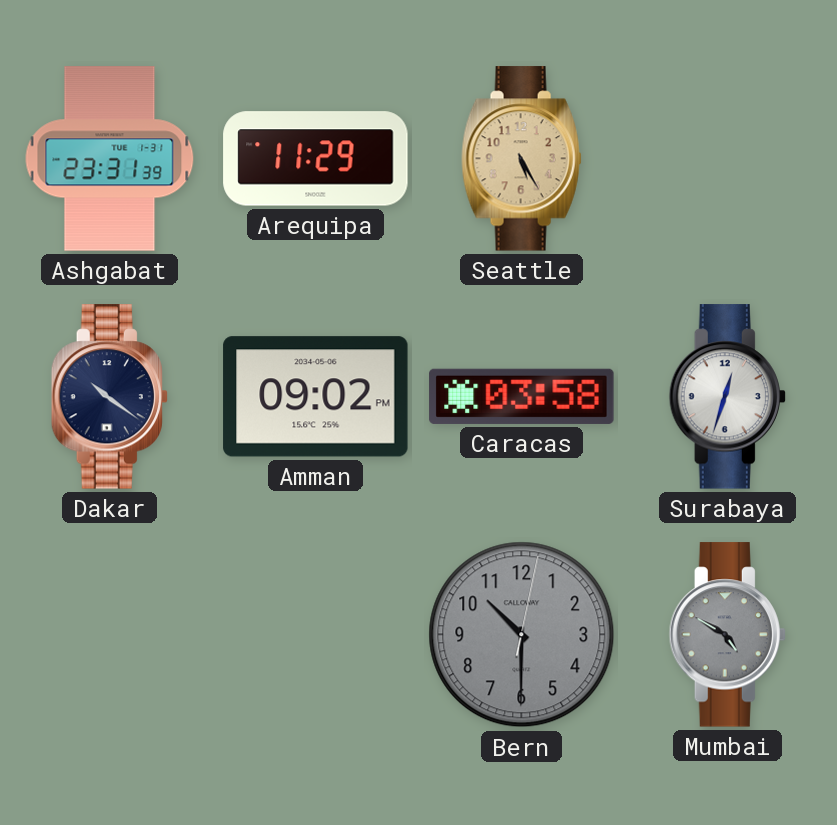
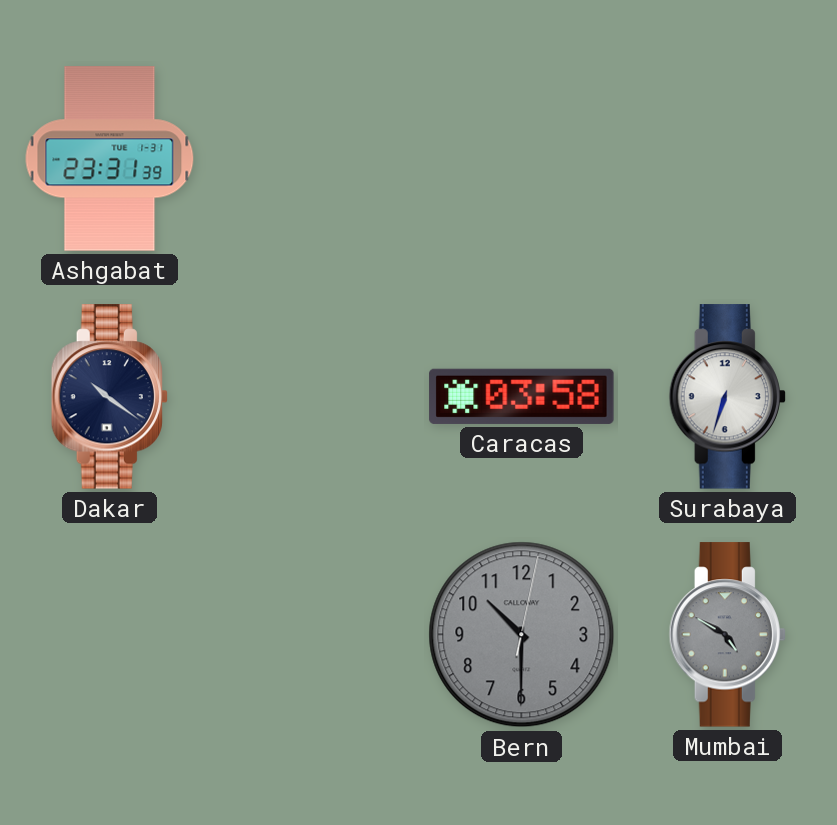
Arequipa: 11:29 -> none
Seattle: 5:25 -> none
Amman: 09:02 -> none
Surabaya: 12:33 -> 6:33
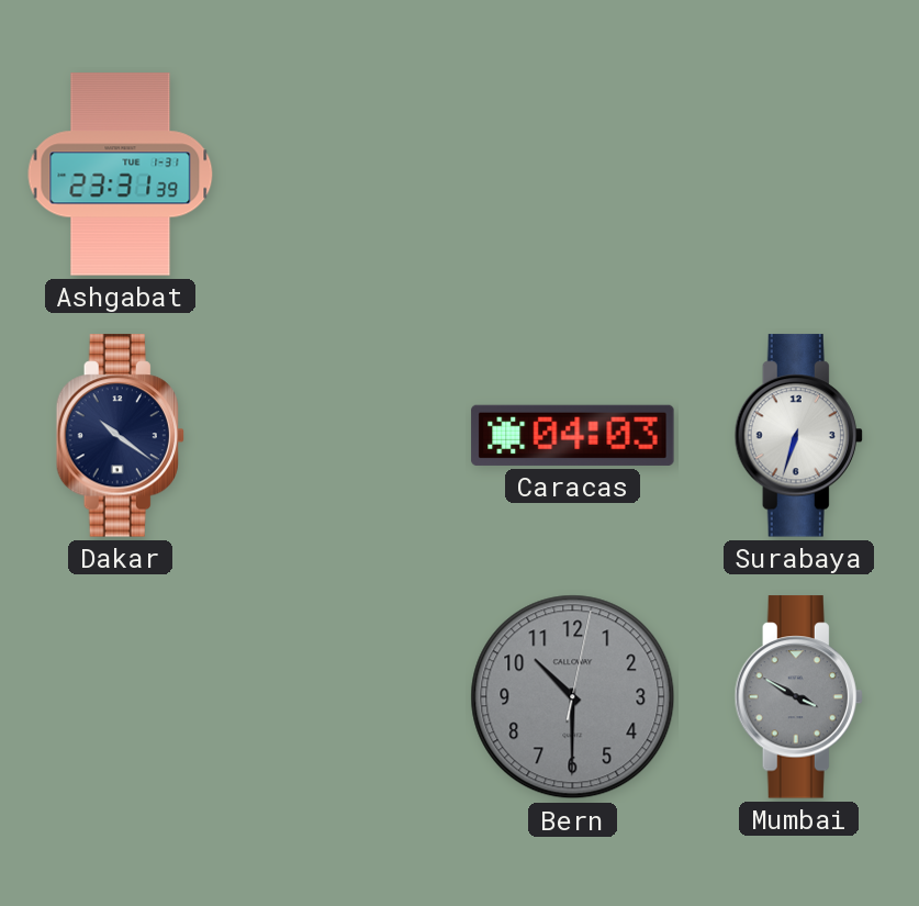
Caracas: 03:58 -> 04:03
Mumbai: 4:50 -> 3:50
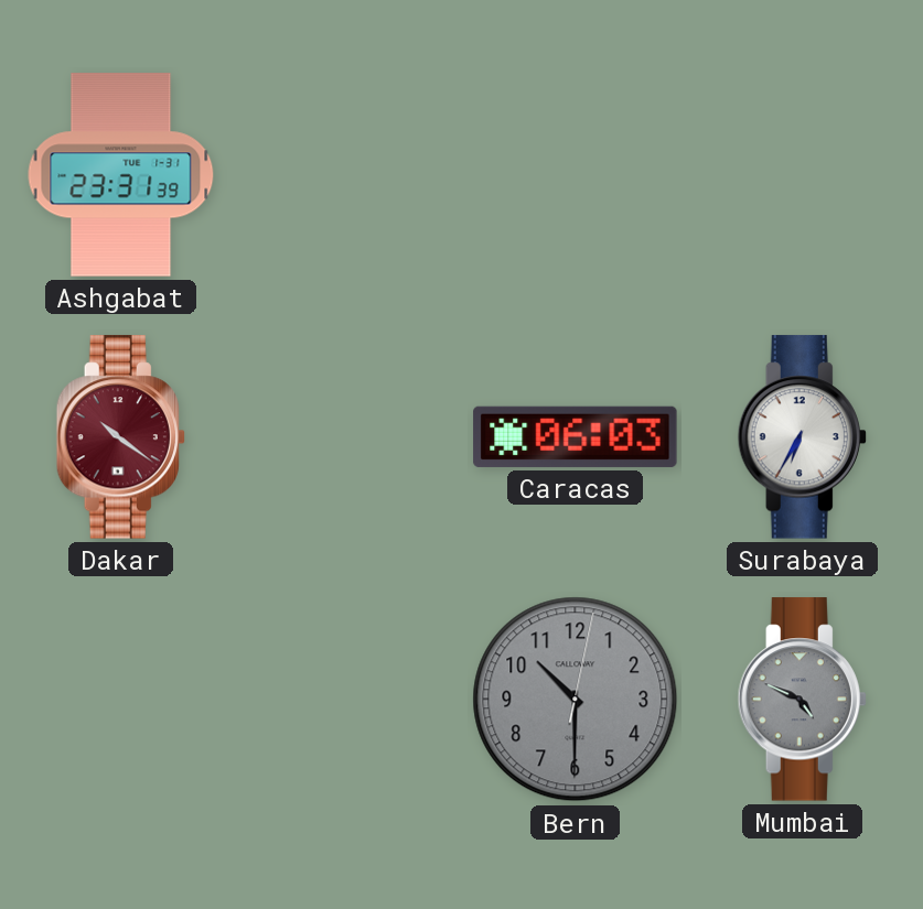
Dakar dial: navy -> burgundy
Caracas: 04:03 -> 06:03
Surabaya: 6:33 -> 6:35
Mumbai: 3:50 -> 4:49
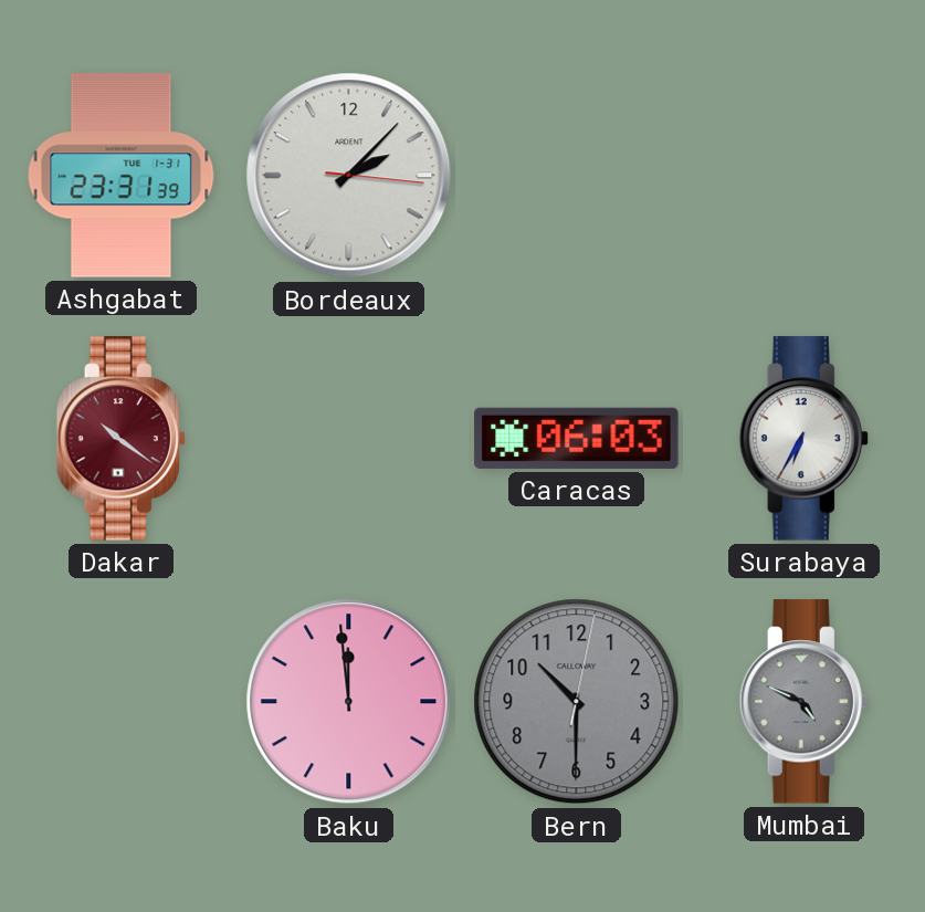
Bordeaux: none -> 2:07
Baku: none -> 11:59
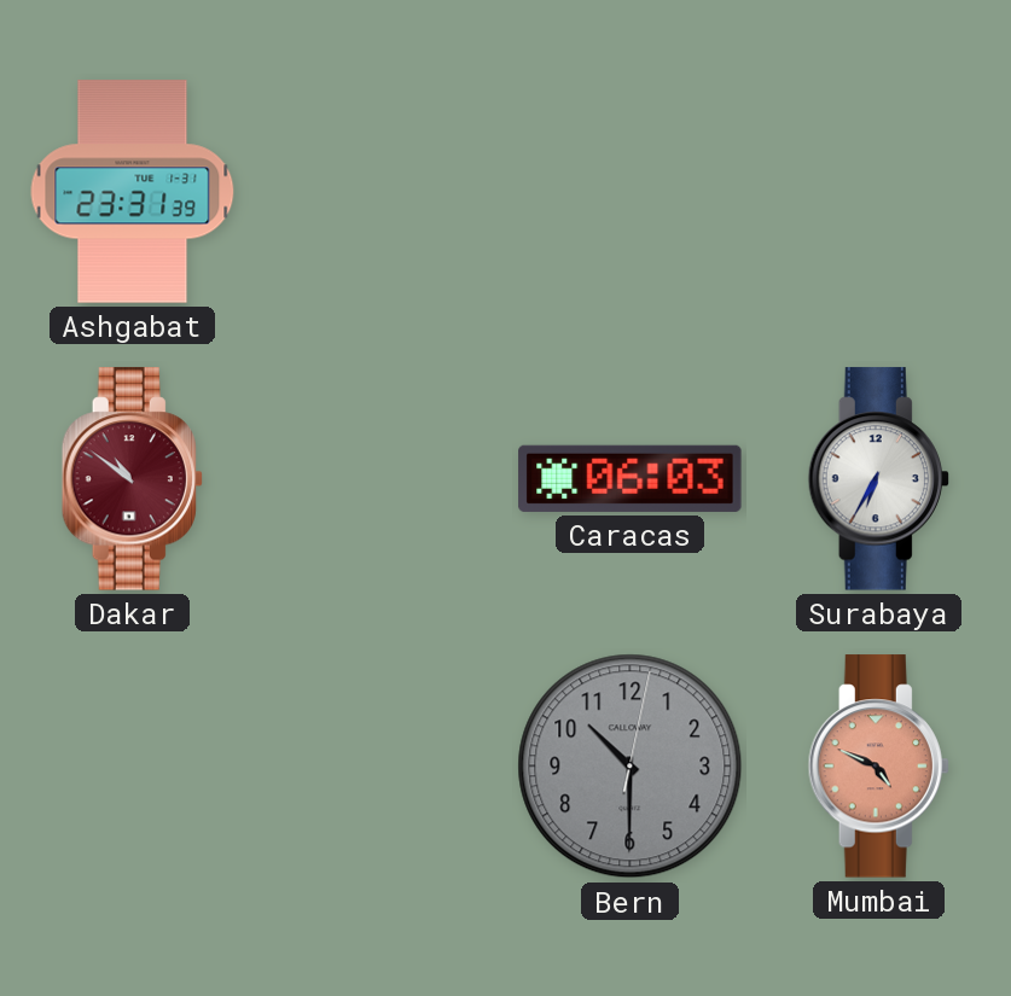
Bordeaux: 2:07 -> none
Dakar: 10:21 -> 10:51
Baku: 11:59 -> none
Mumbai dial: grey -> salmon
